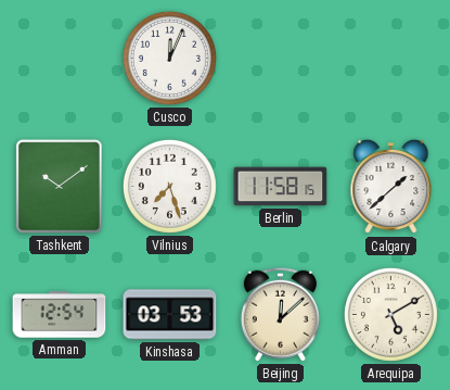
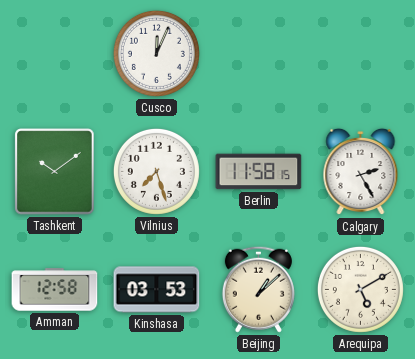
Calgary: 1:38 -> 2:25
Amman: 12:54 -> 12:58
Beijing: 12:08 -> 1:08
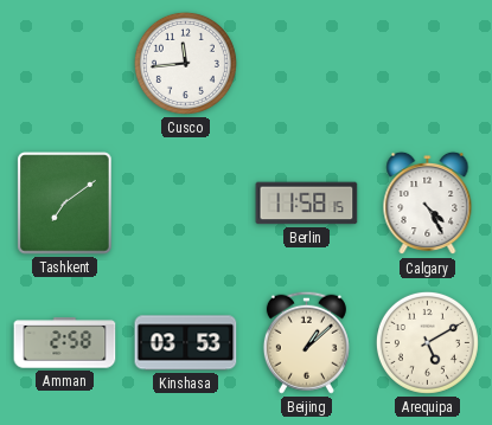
Cusco: 12:04 -> 11:44
Tashkent: 10:09 -> 7:09
Vilnius: 7:27 -> none
Calgary: 2:25 -> 4:25
Amman: 12:58 -> 2:58
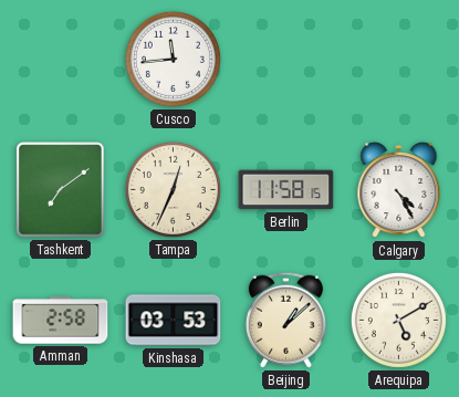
Tampa: none -> 12:34
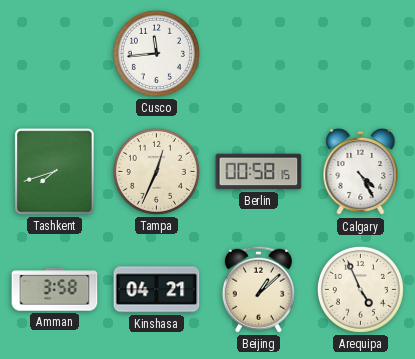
Tashkent: 7:09 -> 7:42
Berlin: 11:58 -> 00:58
Amman: 2:58 -> 3:58
Kinshasa: 03:53 -> 04:21
Arequipa: 5:10 -> 4:56
